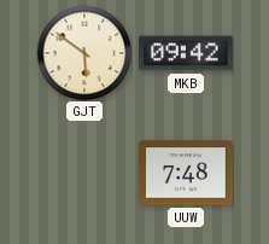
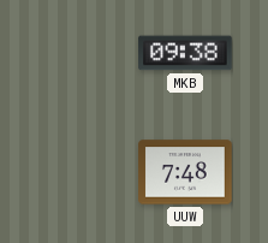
GJT: 5:51 -> none
MKB: 09:42 -> 09:38
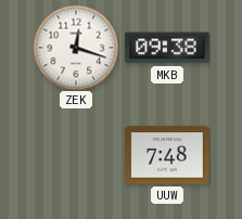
ZEK: none -> 12:18
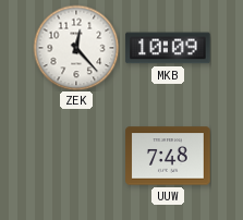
ZEK: 12:18 -> 12:23
MKB: 09:38 -> 10:09
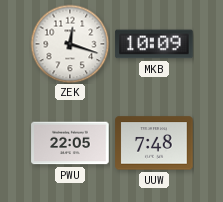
ZEK: 12:23 -> 12:18
PWU: none -> 22:05
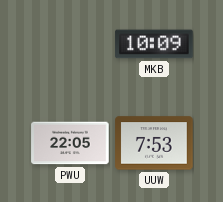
ZEK: 12:18 -> none
UUW: 7:48 -> 7:53
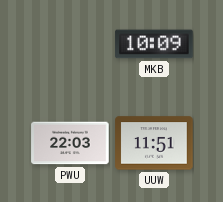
PWU: 22:05 -> 22:03
UUW: 7:53 -> 11:51
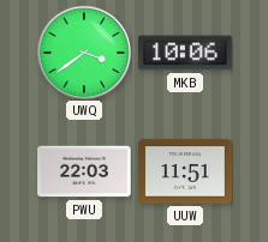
UWQ: none -> 3:39
MKB: 10:09 -> 10:06
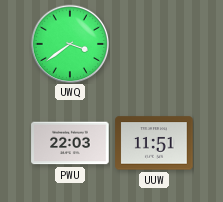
MKB: 10:06 -> none
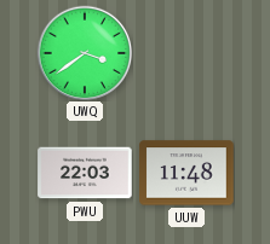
UUW: 11:51 -> 11:48
